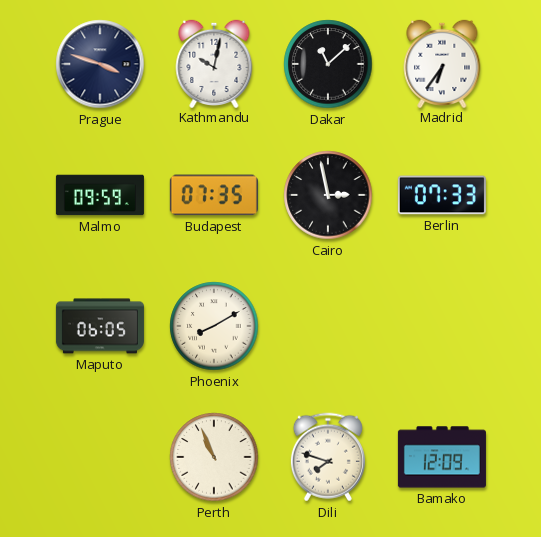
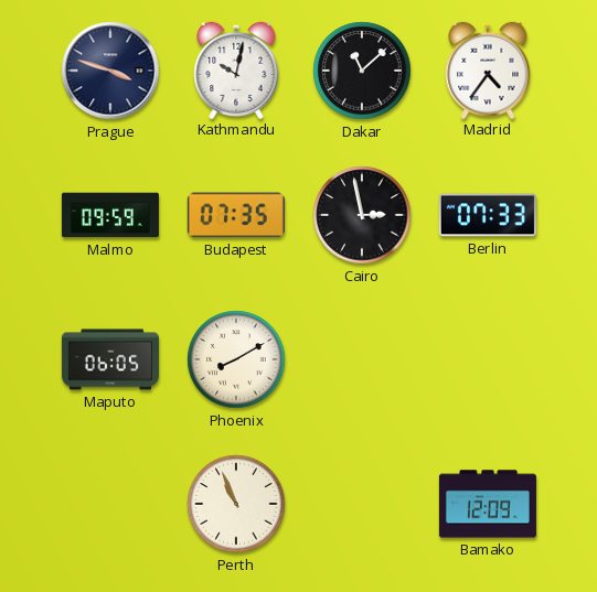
Madrid: 6:36 -> 4:36
Dili: 7:48 -> none
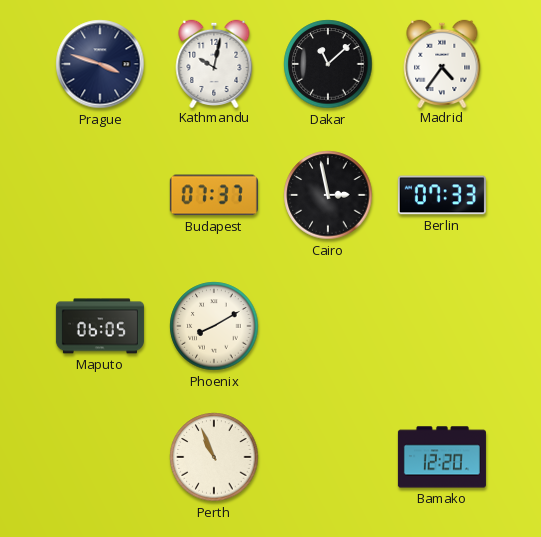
Malmo: 09:59 -> none
Budapest: 07:35 -> 07:37
Bamako: 12:09 -> 12:20
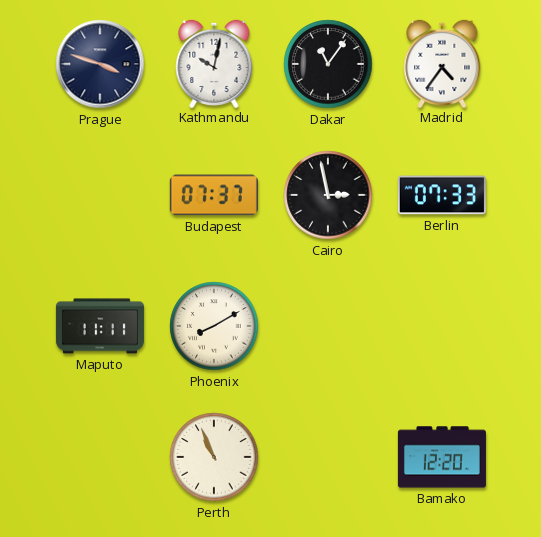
Dakar: 11:08 -> 11:06
Maputo: 06:05 -> 11:11
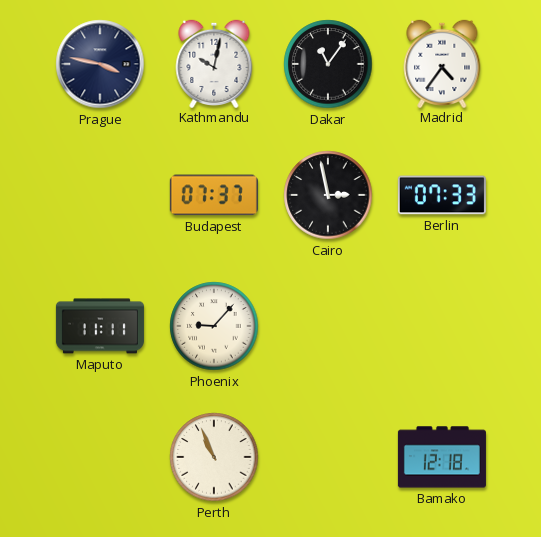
Prague: 3:48 -> 3:47
Phoenix: 8:10 -> 9:07
Bamako: 12:20 -> 12:18
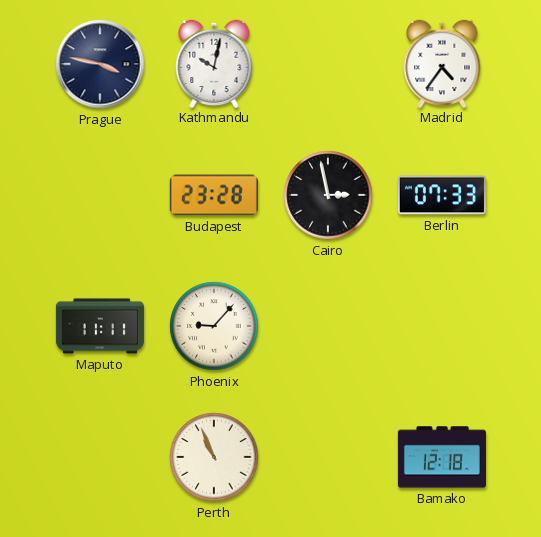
Dakar: 11:06 -> none
Budapest: 07:37 -> 23:28
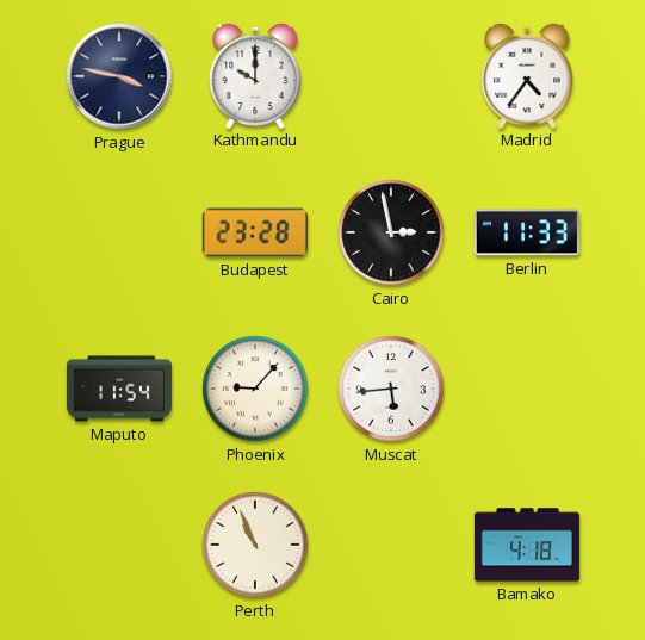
Kathmandu: 10:02 -> 10:00
Berlin: 07:33 -> 11:33
Maputo: 11:11 -> 11:54
Muscat: none -> 5:44
Bamako: 12:18 -> 4:18
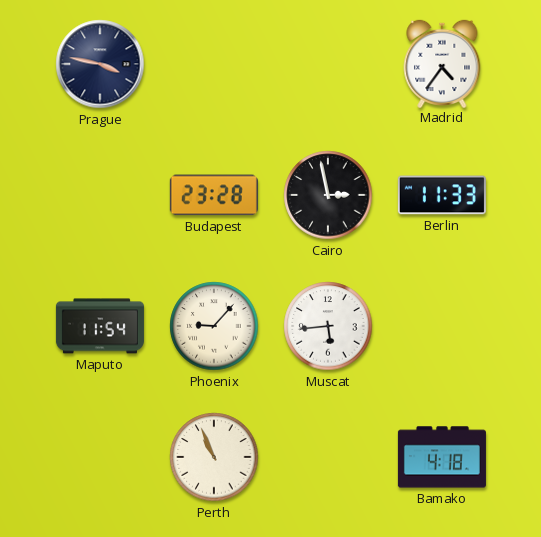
Kathmandu: 10:00 -> none
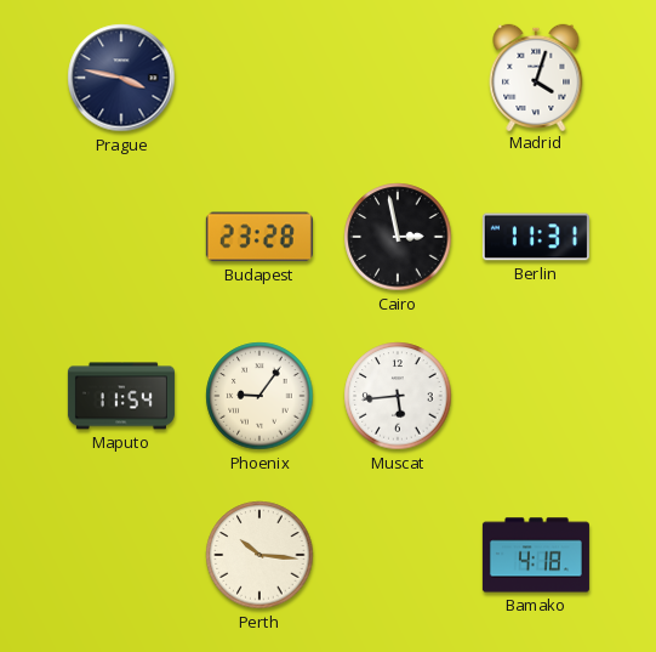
Madrid: 4:36 -> 4:03
Berlin: 11:33 -> 11:31
Phoenix: 9:07 -> 9:06
Perth: 10:56 -> 10:16
